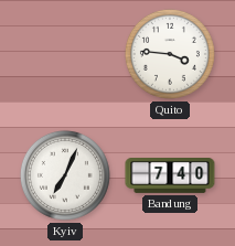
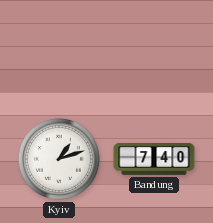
Quito: 3:46 -> none
Kyiv: 7:04 -> 1:12
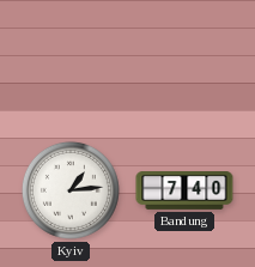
Kyiv: 1:12 -> 1:14
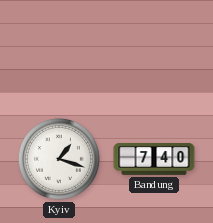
Kyiv: 1:14 -> 1:18
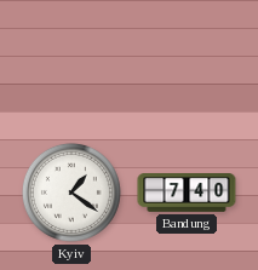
Kyiv: 1:18 -> 1:21
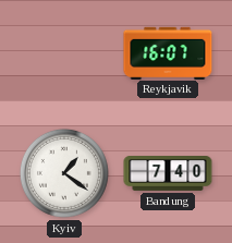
Reykjavik: none -> 16:07
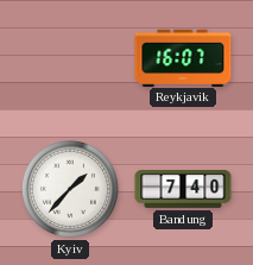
Kyiv: 1:21 -> 1:37
